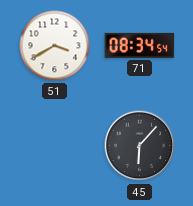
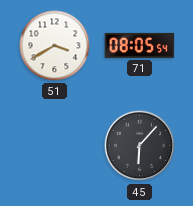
71: 08:34 -> 08:05
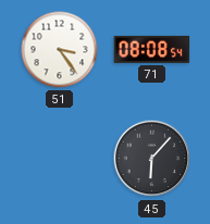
51: 3:40 -> 3:24
71: 08:05 -> 08:08
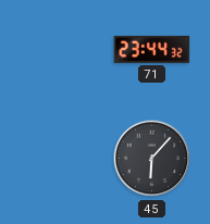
51: 3:24 -> none
71: 08:08 -> 23:44
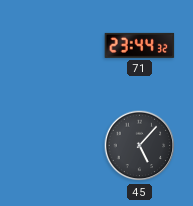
45: 6:07 -> 5:07
